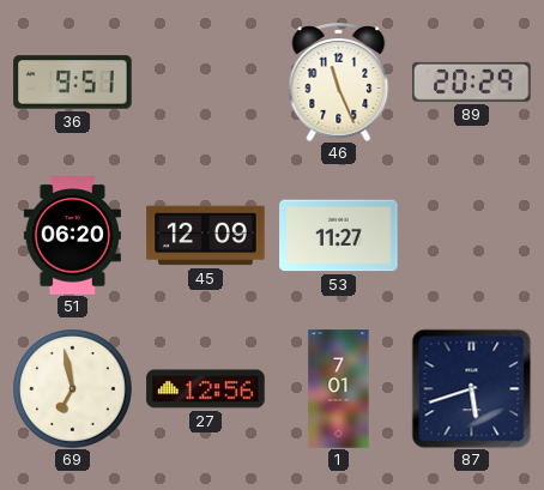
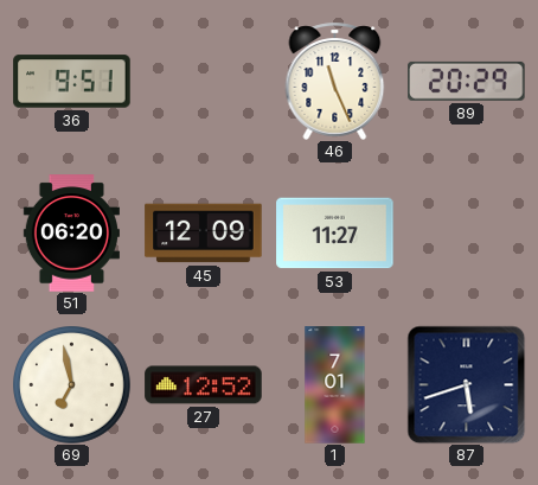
27: 12:56 -> 12:52
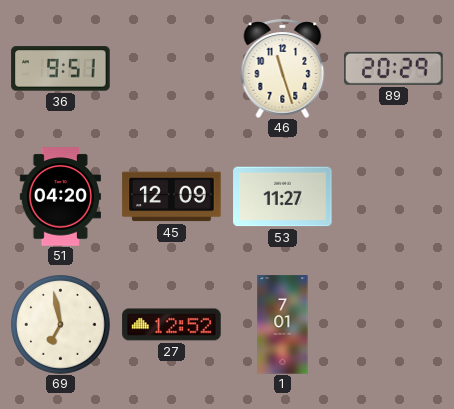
46: 11:26 -> 11:27
51: 06:20 -> 04:20
87: 5:42 -> none
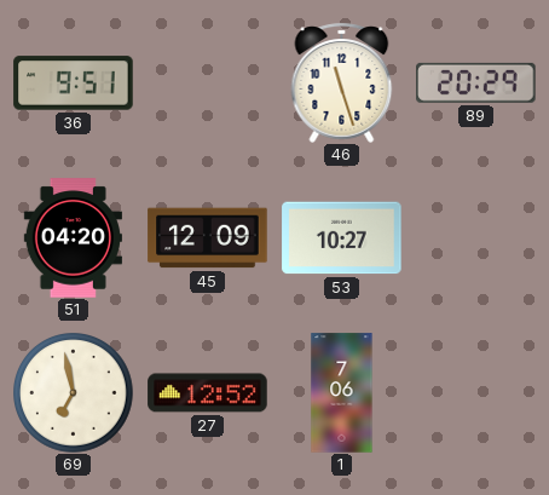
53: 11:27 -> 10:27
1: 7:01 -> 7:06
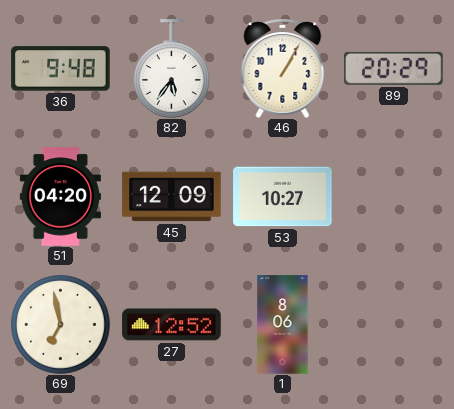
36: 9:51 -> 9:48
82: none -> 5:36
46: 11:27 -> 1:05
1: 7:06 -> 8:06
